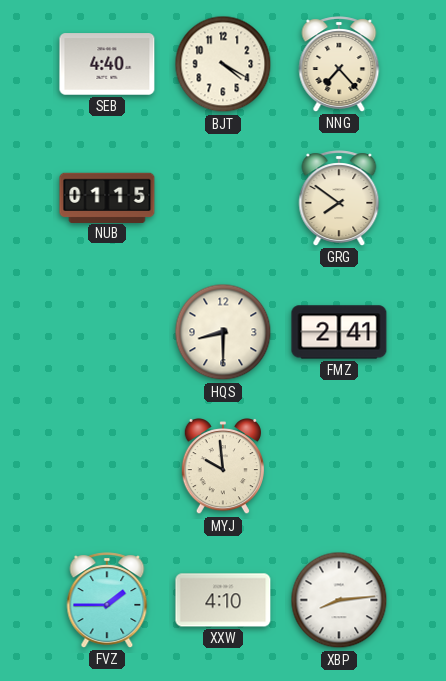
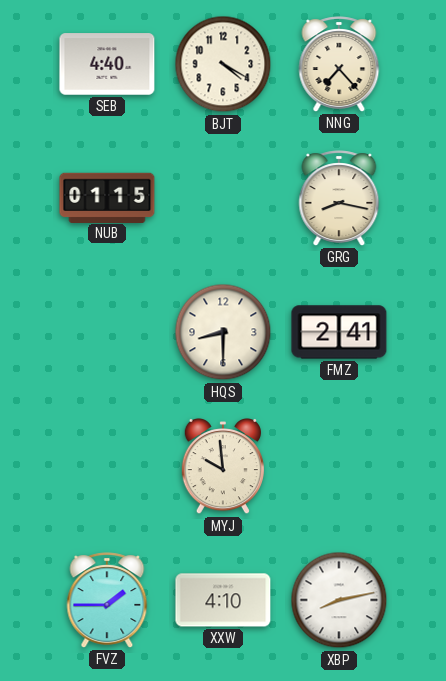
GRG: 7:51 -> 8:17
XBP: 8:14 -> 8:13
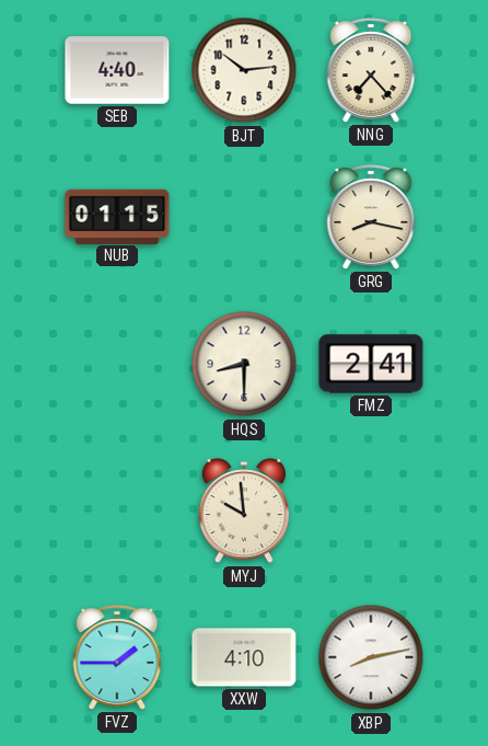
BJT: 4:20 -> 10:14
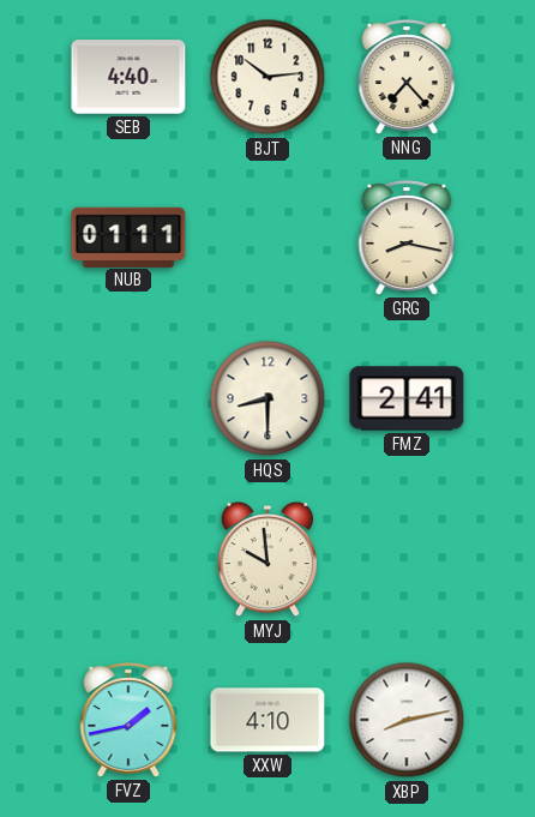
NUB: 01:15 -> 01:11
FVZ: 1:45 -> 1:43
